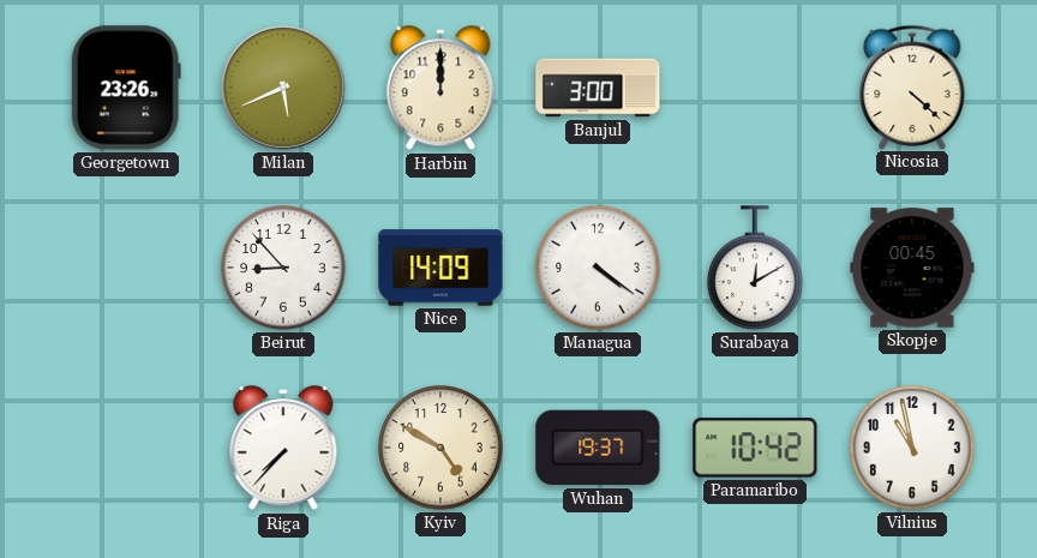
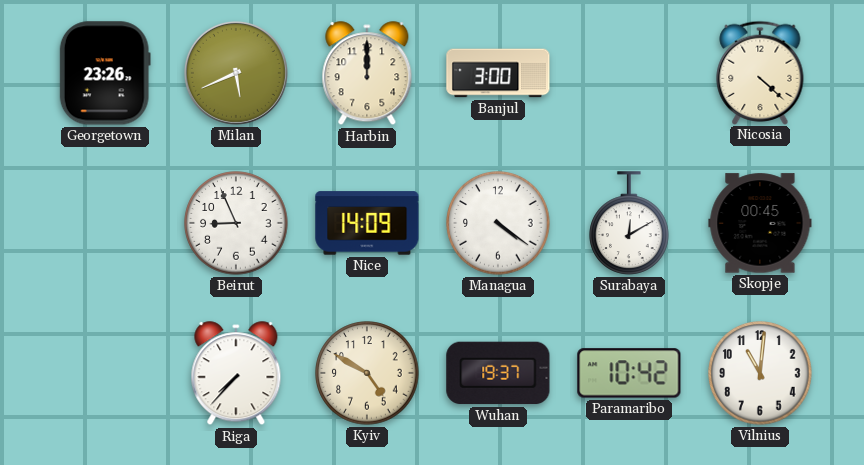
Beirut: 8:53 -> 8:56
Vilnius: 10:58 -> 11:01
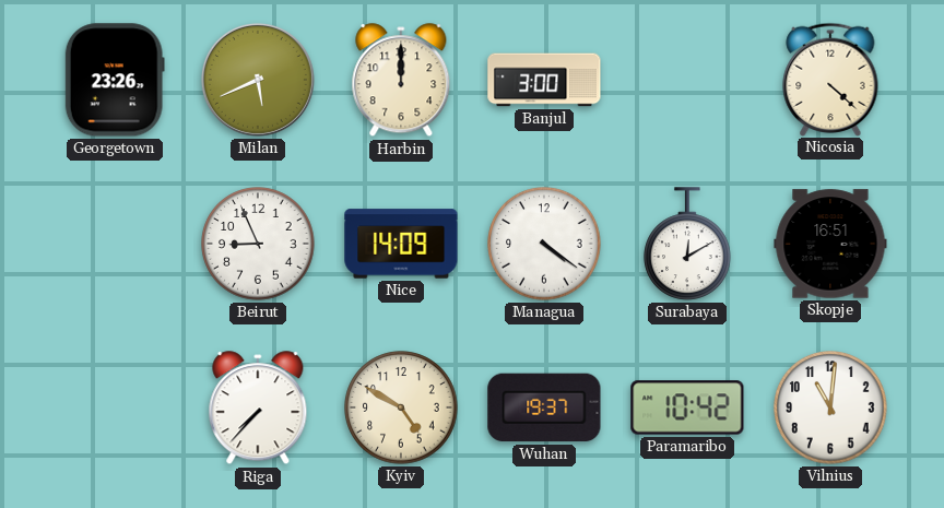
Skopje: 00:45 -> 16:51
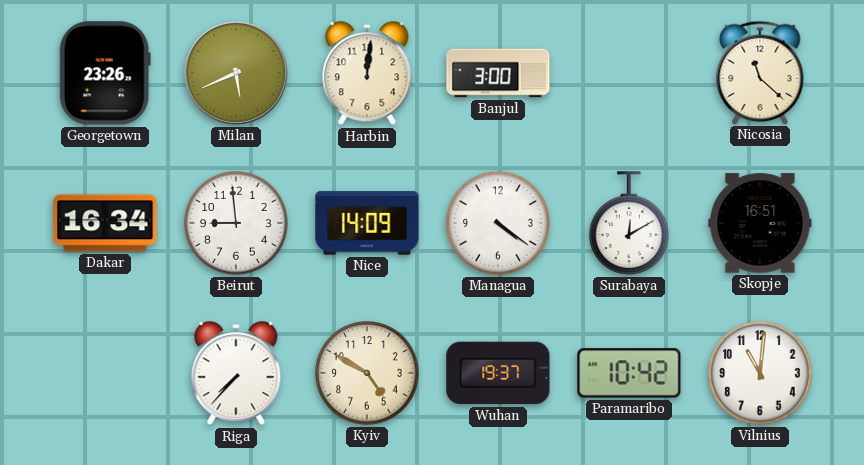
Harbin: 12:00 -> 12:01
Nicosia: 4:22 -> 11:22
Dakar: none -> 16:34
Beirut: 8:56 -> 8:59
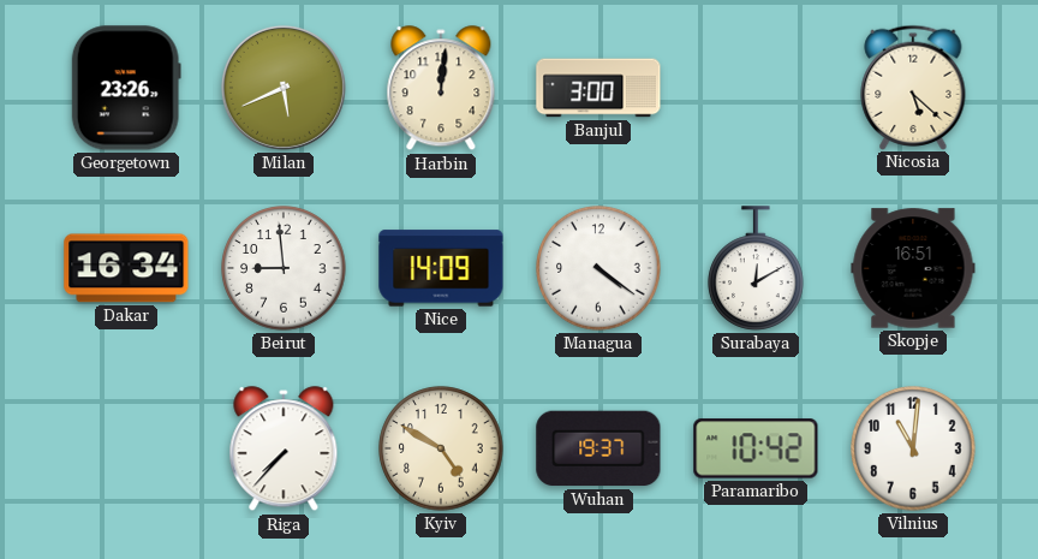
Nicosia: 11:22 -> 5:22
